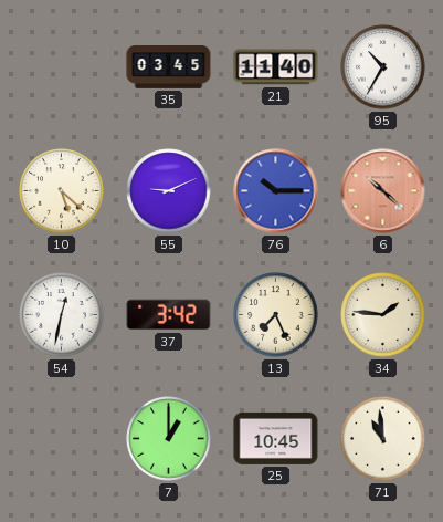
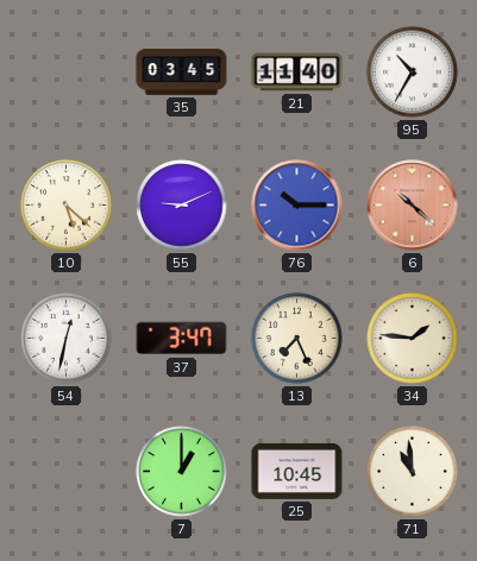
37: 3:42 -> 3:47
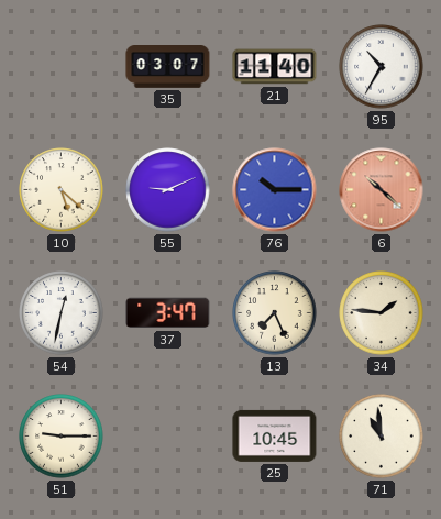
35: 03:45 -> 03:07
51: none -> 9:15
7: 1:00 -> none
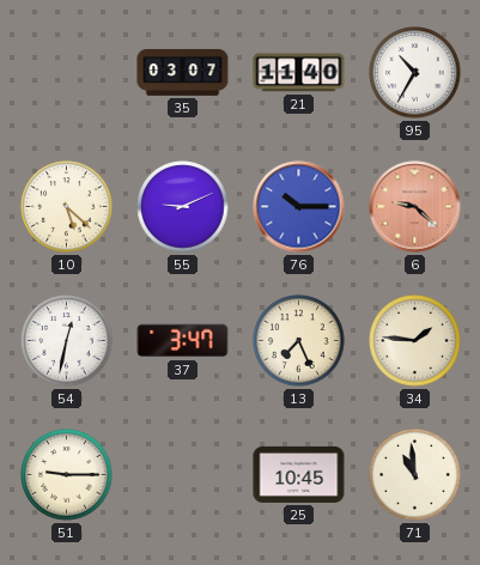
6: 10:22 -> 9:22
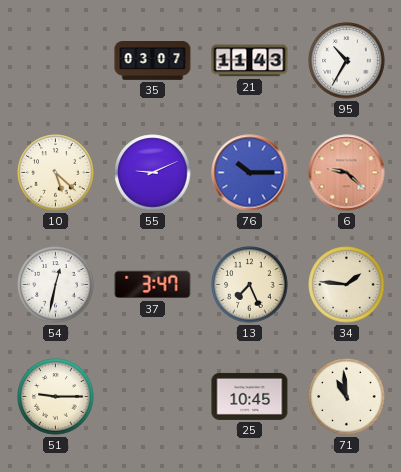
21: 11:40 -> 11:43
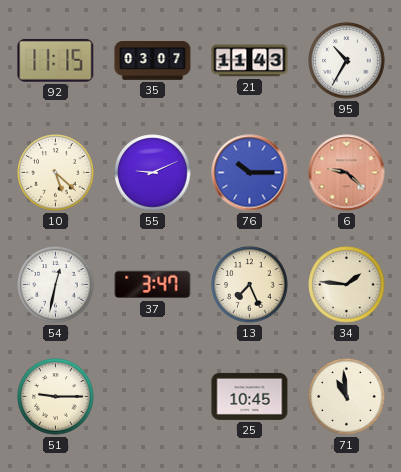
92: none -> 11:15
